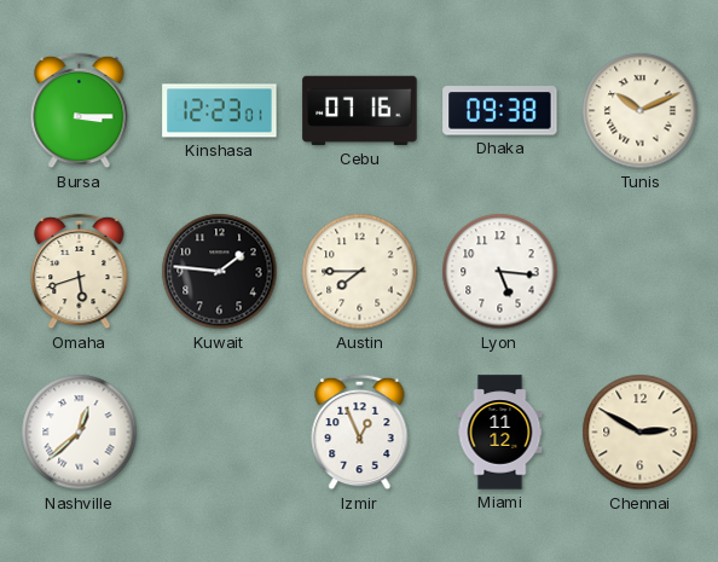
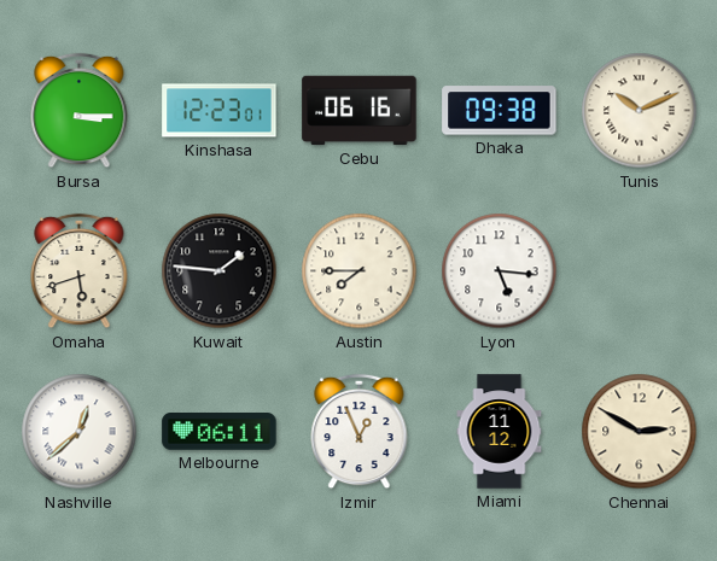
Cebu: 07:16 -> 06:16
Melbourne: none -> 06:11
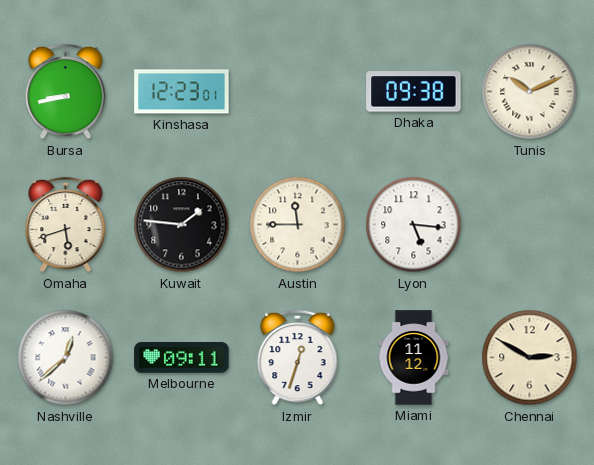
Bursa: 3:15 -> 8:43
Cebu: 06:16 -> none
Austin: 7:45 -> 11:45
Melbourne: 06:11 -> 09:11
Izmir: 12:56 -> 12:33
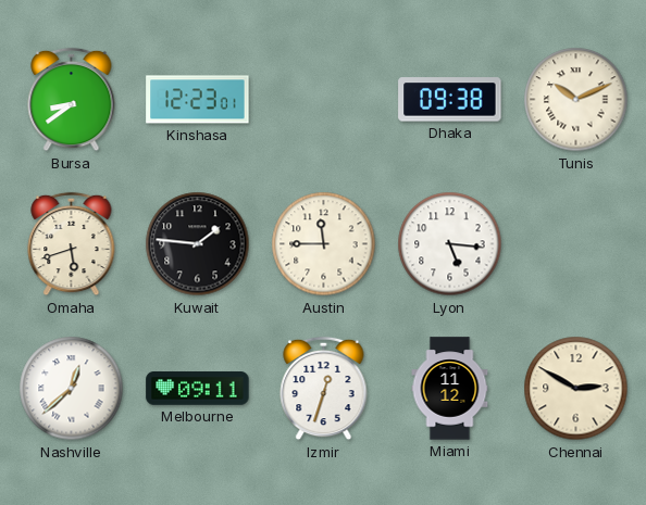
Bursa: 8:43 -> 8:39
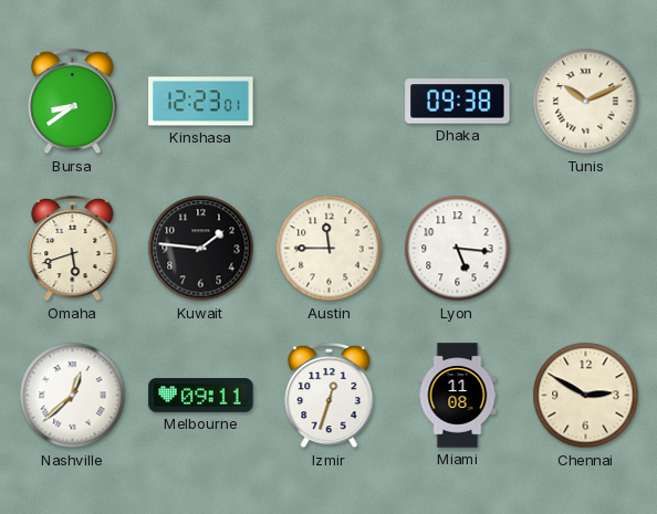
Miami: 11:12 -> 11:08
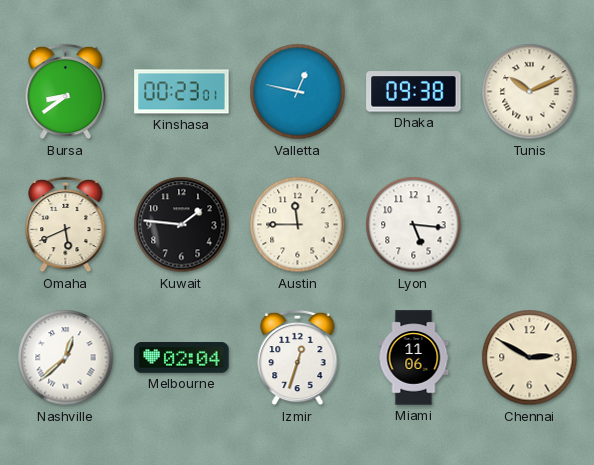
Kinshasa: 12:23 -> 00:23
Valletta: none -> 12:47
Omaha: 5:42 -> 5:41
Melbourne: 09:11 -> 02:04
Miami: 11:08 -> 11:06
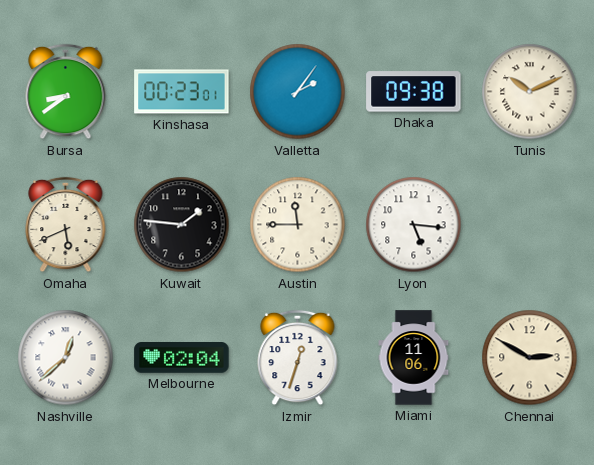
Valletta: 12:47 -> 2:06
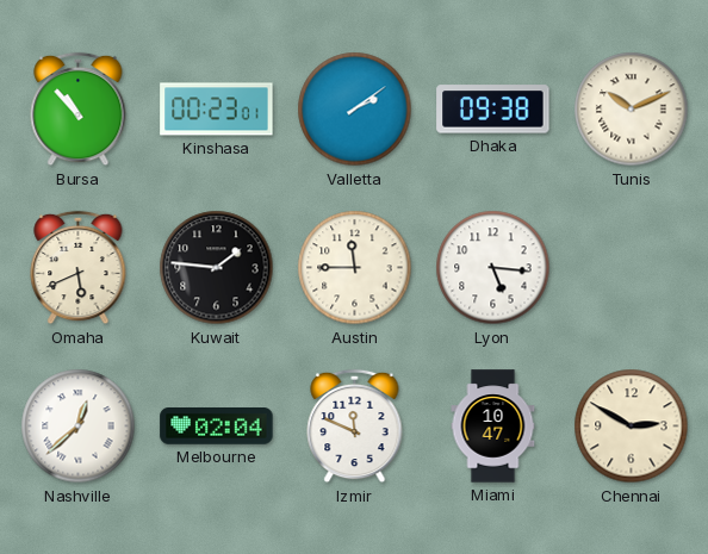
Bursa: 8:39 -> 10:53
Valletta: 2:06 -> 2:09
Izmir: 12:33 -> 11:49
Miami: 11:06 -> 10:47
